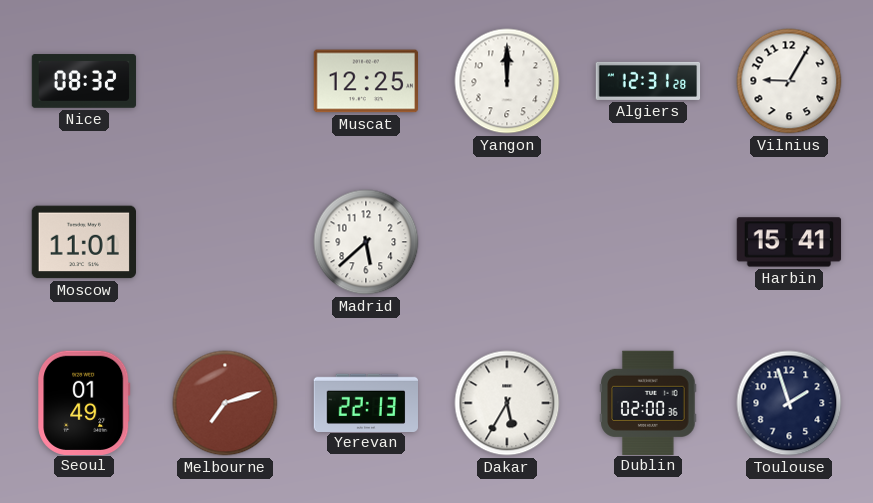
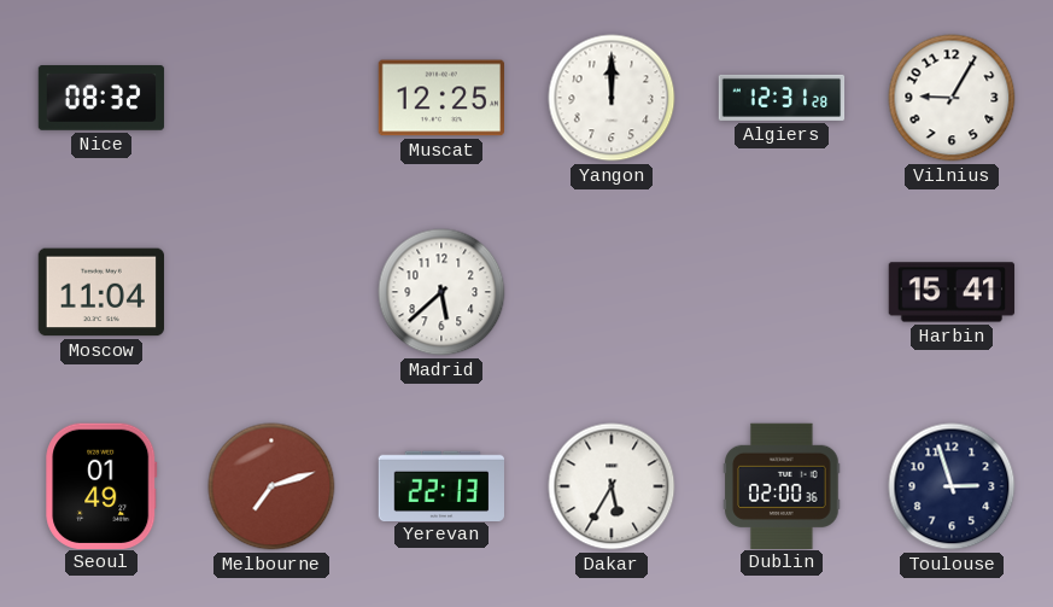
Moscow: 11:01 -> 11:04
Toulouse: 1:57 -> 2:57
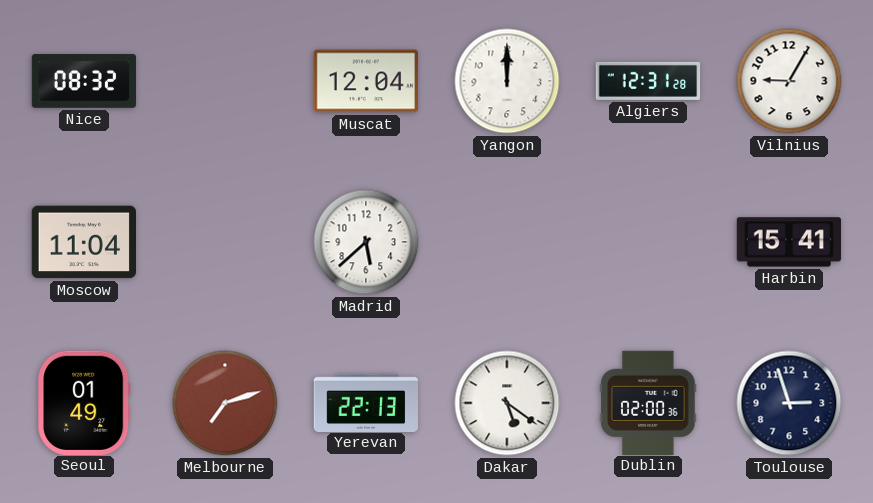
Muscat: 12:25 -> 12:04
Dakar: 5:35 -> 5:21
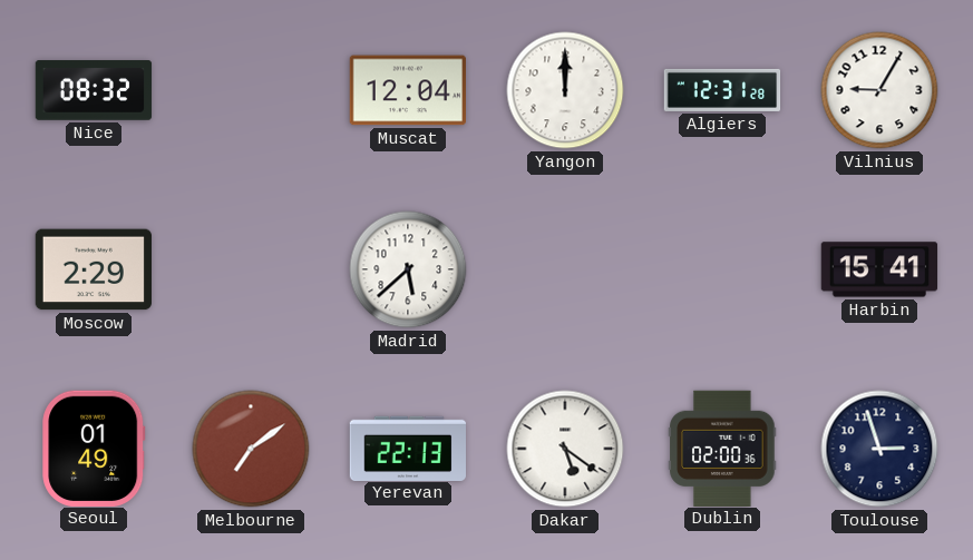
Moscow: 11:04 -> 2:29
Melbourne: 7:12 -> 7:09
